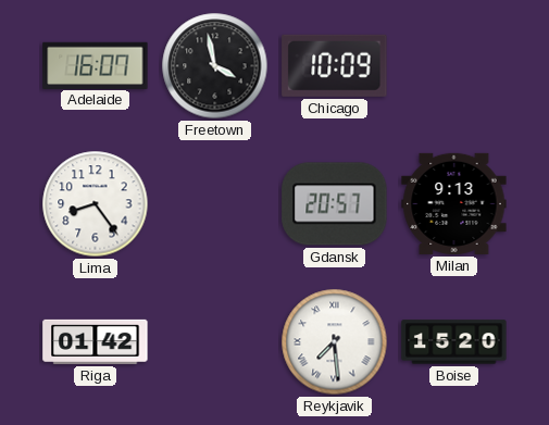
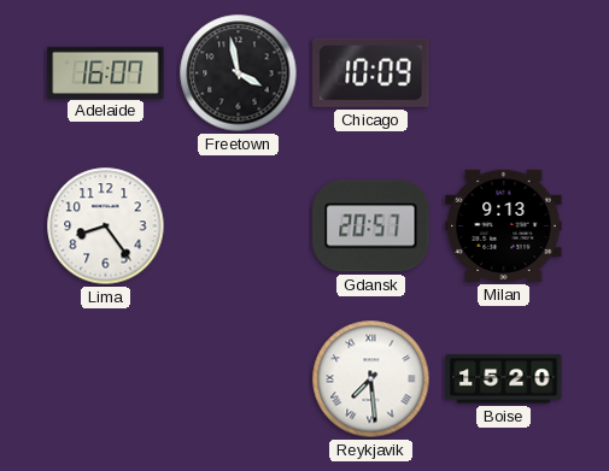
Riga: 01:42 -> none
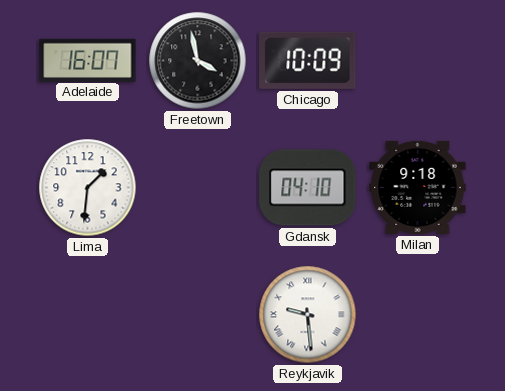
Lima: 8:24 -> 1:31
Gdansk: 20:57 -> 04:10
Milan: 9:13 -> 9:18
Reykjavik: 7:29 -> 9:29
Boise: 15:20 -> none
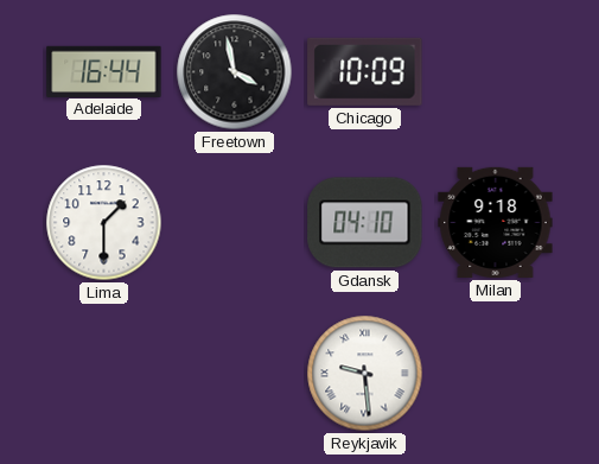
Adelaide: 16:07 -> 16:44
Lima: 1:31 -> 1:30
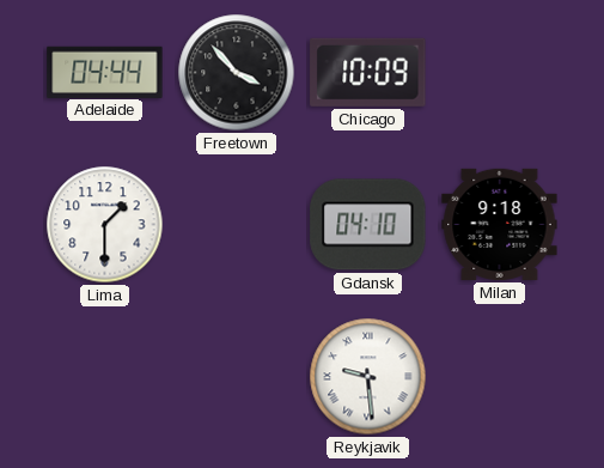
Adelaide: 16:44 -> 04:44
Freetown: 3:58 -> 3:53
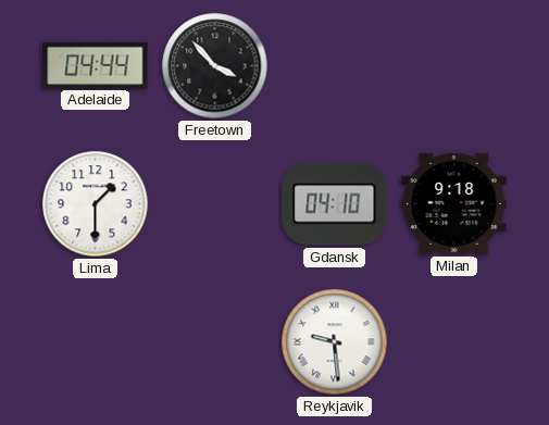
Chicago: 10:09 -> none
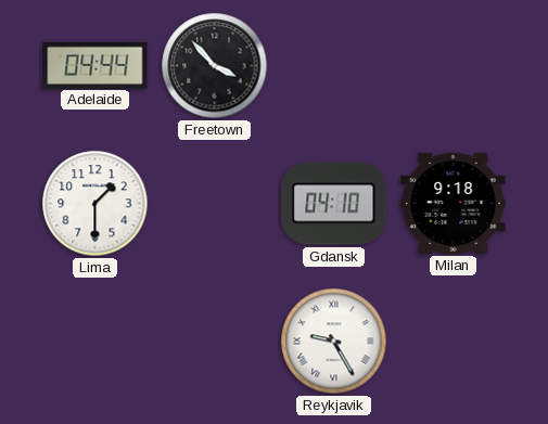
Reykjavik: 9:29 -> 9:25
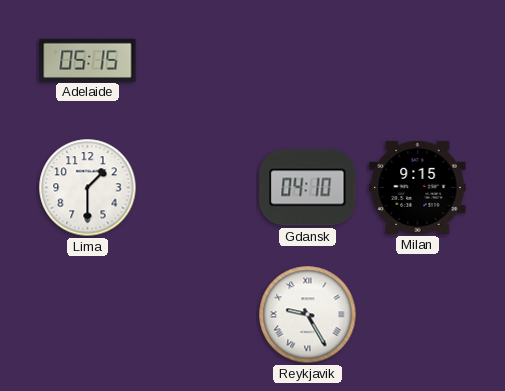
Adelaide: 04:44 -> 05:15
Freetown: 3:53 -> none
Milan: 9:18 -> 9:15
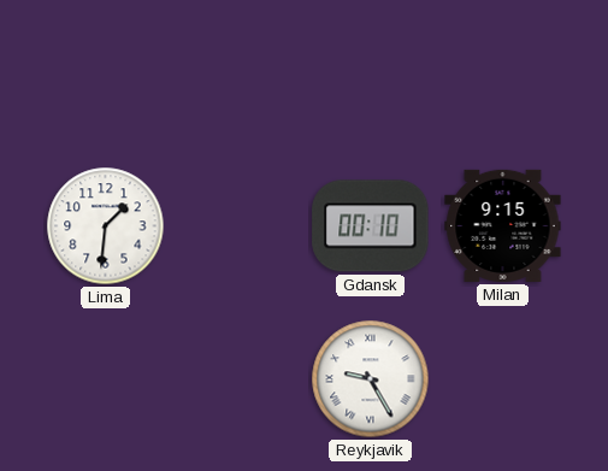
Adelaide: 05:15 -> none
Lima: 1:30 -> 1:31
Gdansk: 04:10 -> 00:10
